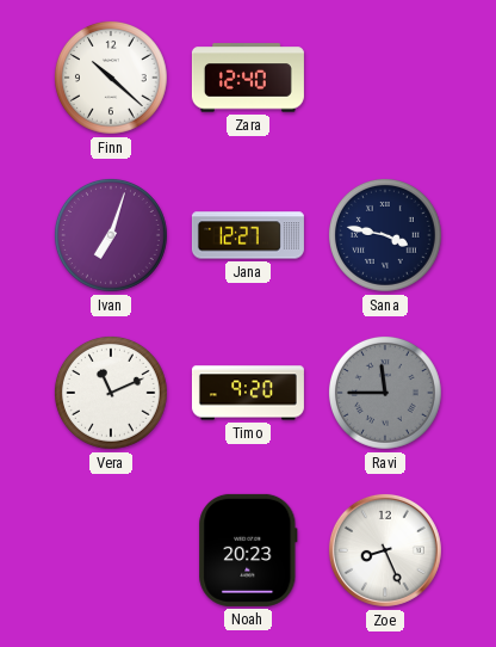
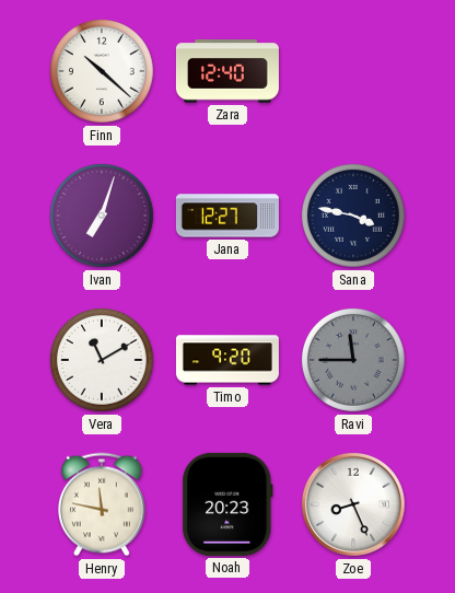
Vera: 11:11 -> 11:10
Henry: none -> 11:47
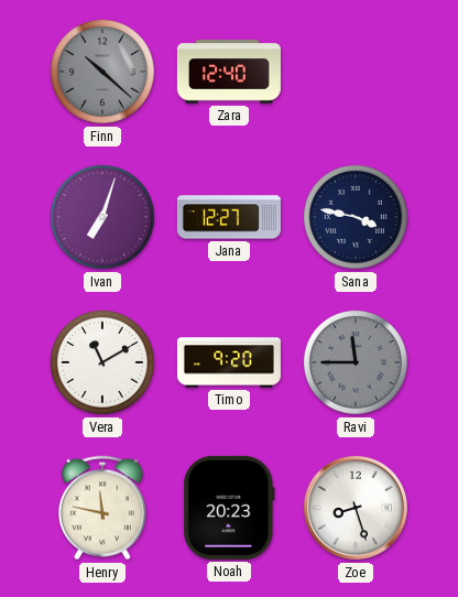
Finn dial: white -> grey
Zoe: 8:26 -> 8:27
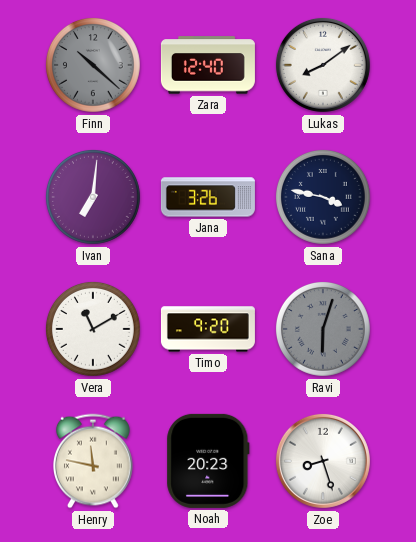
Lukas: none -> 8:09
Ivan: 7:03 -> 7:01
Jana: 12:27 -> 3:26
Ravi: 11:45 -> 6:03
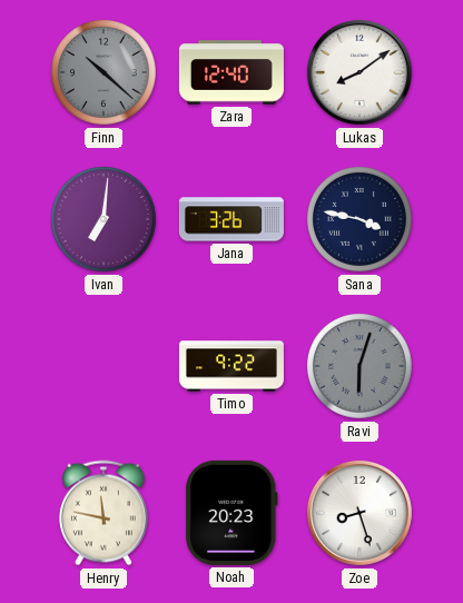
Vera: 11:10 -> none
Timo: 9:20 -> 9:22
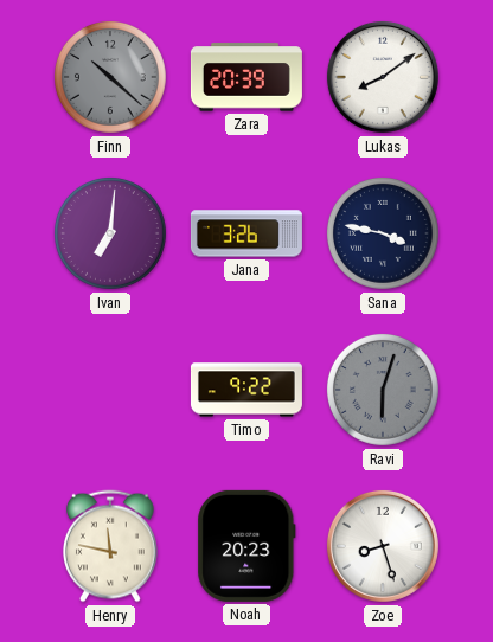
Zara: 12:40 -> 20:39
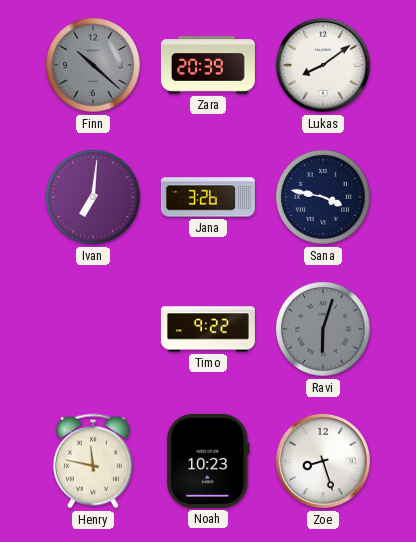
Noah: 20:23 -> 10:23
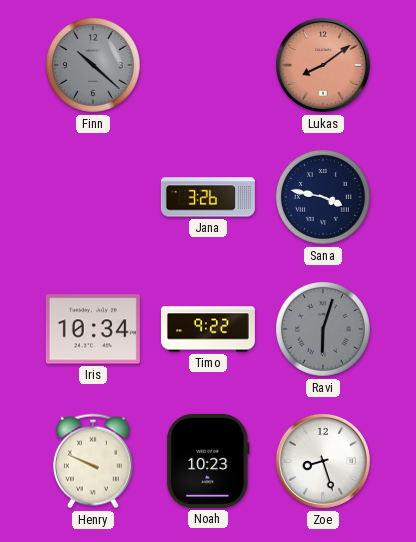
Zara: 20:39 -> none
Lukas dial: white -> salmon
Ivan: 7:01 -> none
Iris: none -> 10:34
Henry: 11:47 -> 9:49
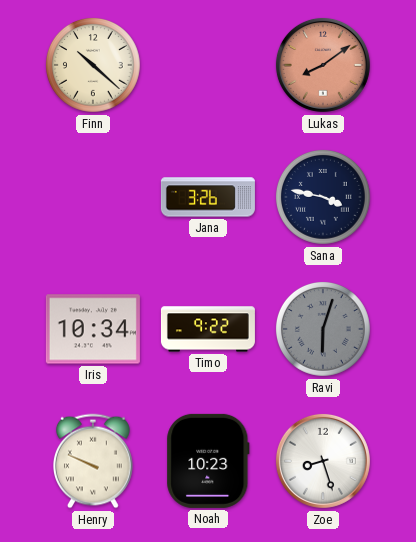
Finn dial: grey -> cream
